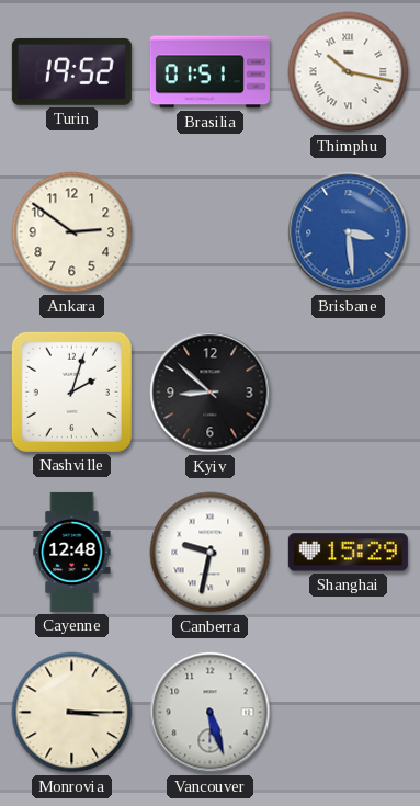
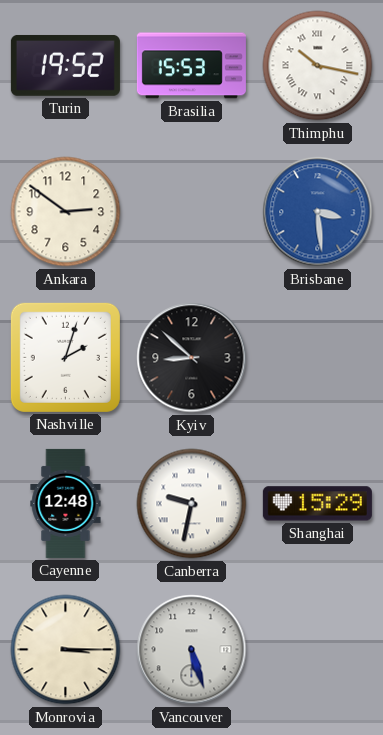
Brasilia: 01:51 -> 15:53
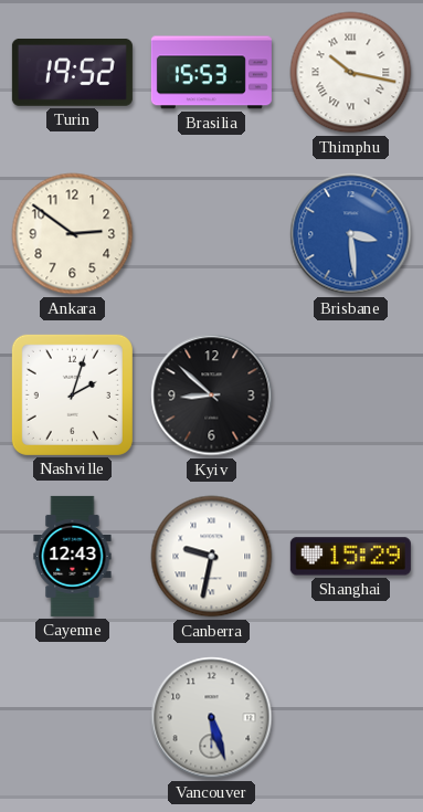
Cayenne: 12:48 -> 12:43
Monrovia: 3:15 -> none
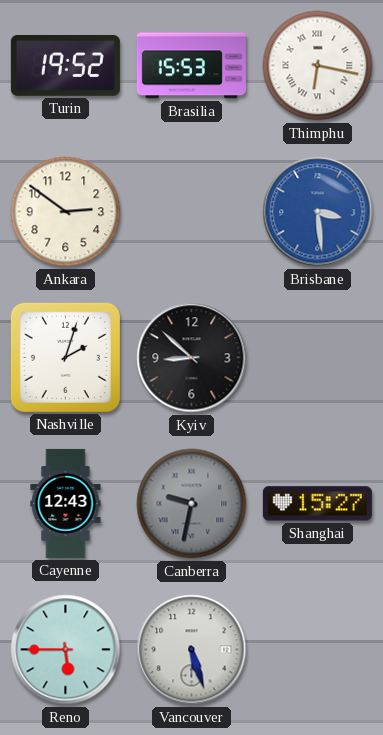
Thimphu: 10:17 -> 6:17
Canberra dial: white -> grey
Shanghai: 15:29 -> 15:27
Reno: none -> 5:45
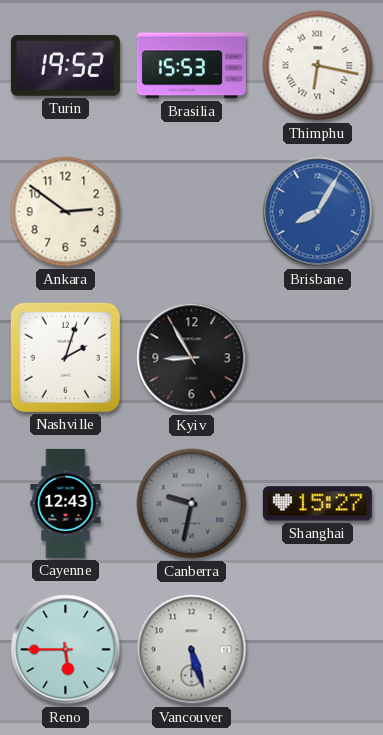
Brisbane: 3:29 -> 8:05
Kyiv: 8:52 -> 8:55
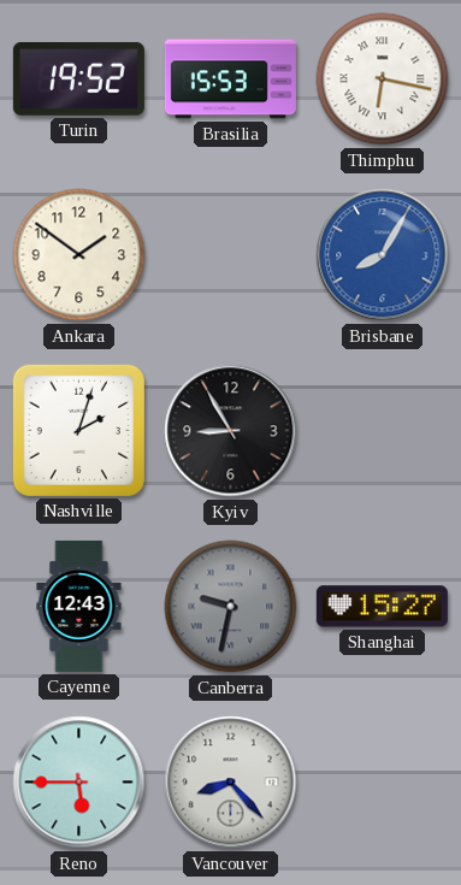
Ankara: 2:51 -> 1:51
Vancouver: 5:27 -> 8:23
